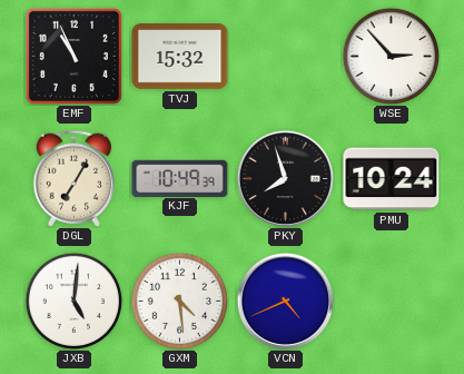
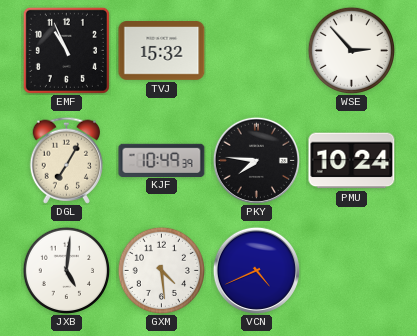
PKY: 7:57 -> 7:46
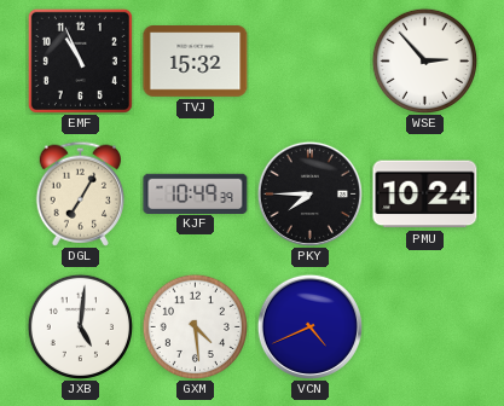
PKY: 7:46 -> 7:45
